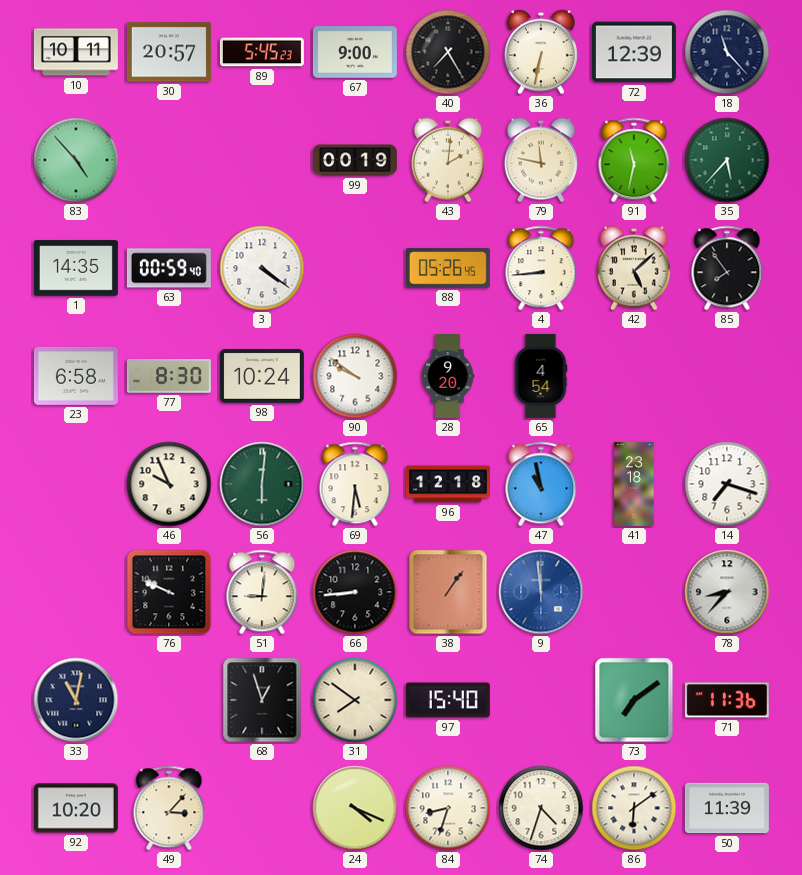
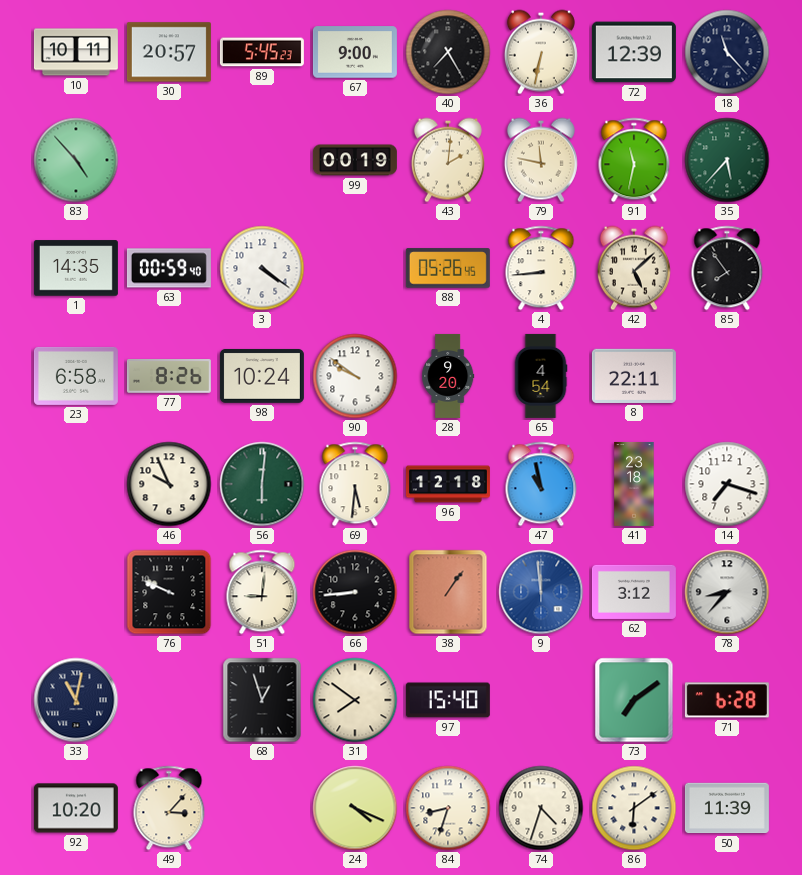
77: 8:30 -> 8:26
8: none -> 22:11
62: none -> 3:12
71: 11:36 -> 6:28
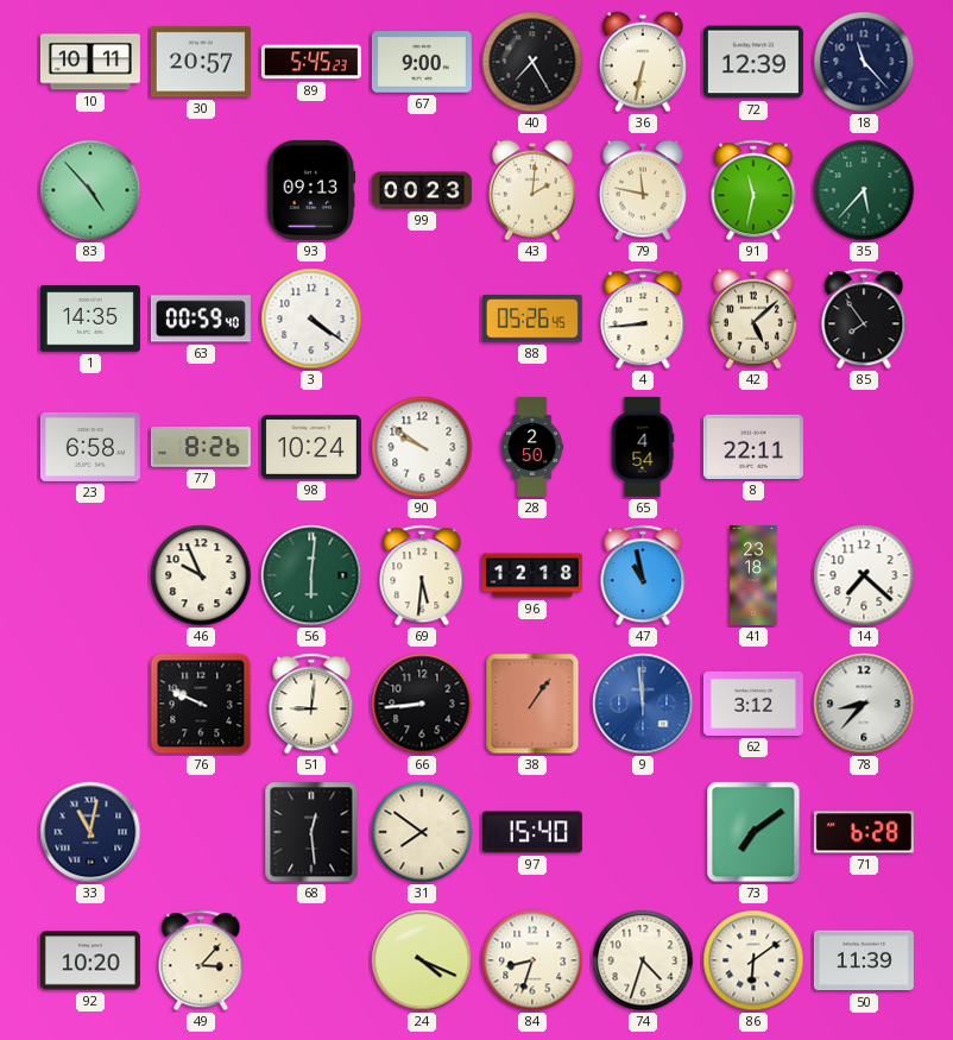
93: none -> 09:13
99: 00:19 -> 00:23
28: 9:20 -> 2:50
14: 7:18 -> 7:22
68: 12:57 -> 12:29
